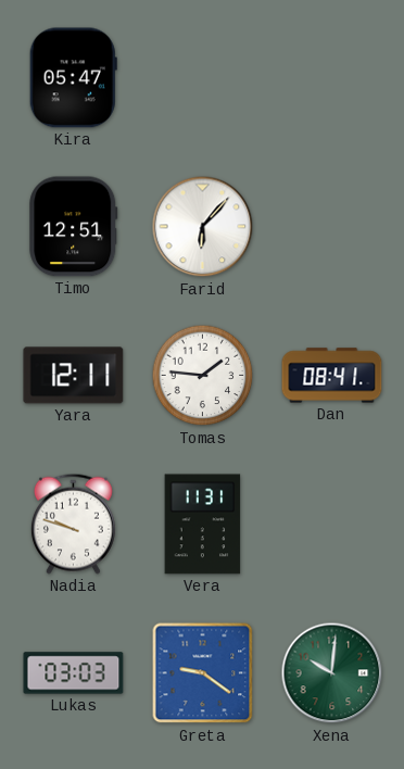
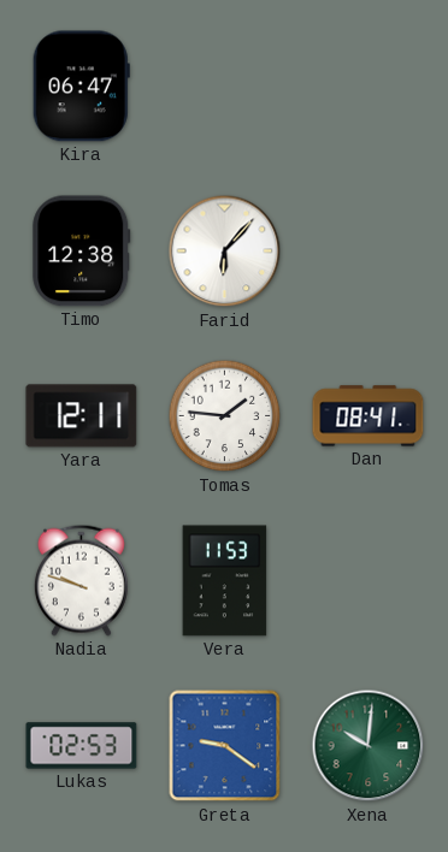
Kira: 05:47 -> 06:47
Timo: 12:51 -> 12:38
Vera: 11:31 -> 11:53
Lukas: 03:03 -> 02:53
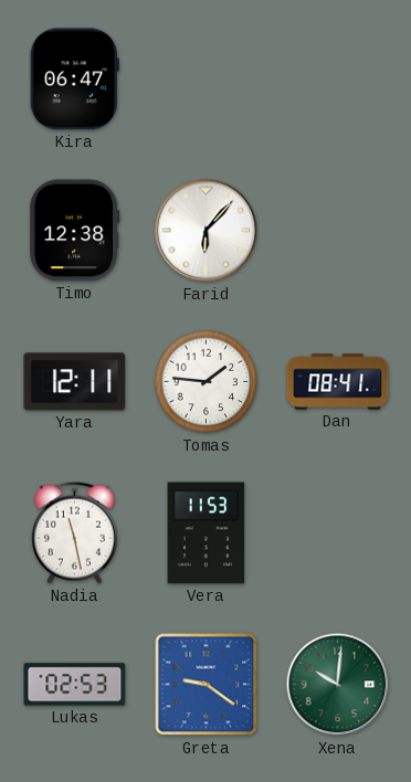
Nadia: 9:48 -> 11:28
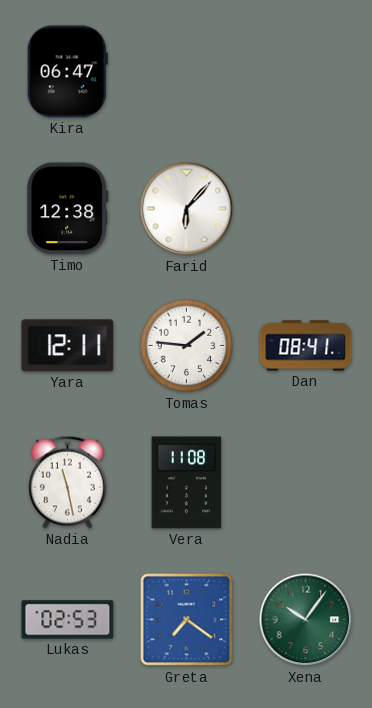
Vera: 11:53 -> 11:08
Greta: 9:21 -> 7:21
Xena: 10:01 -> 10:06
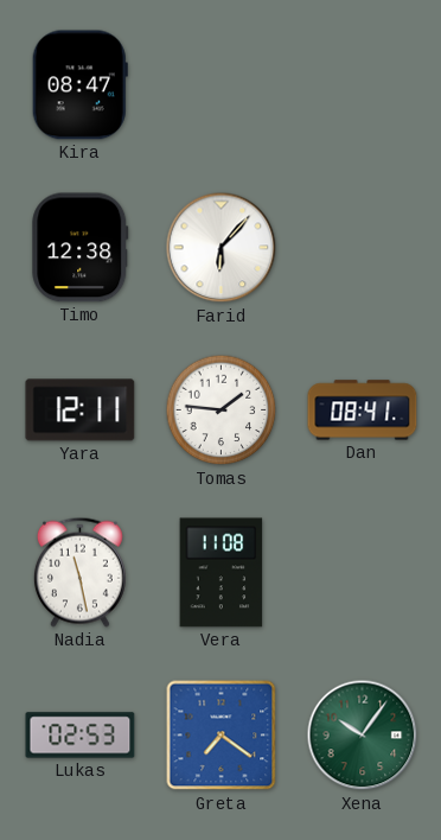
Kira: 06:47 -> 08:47
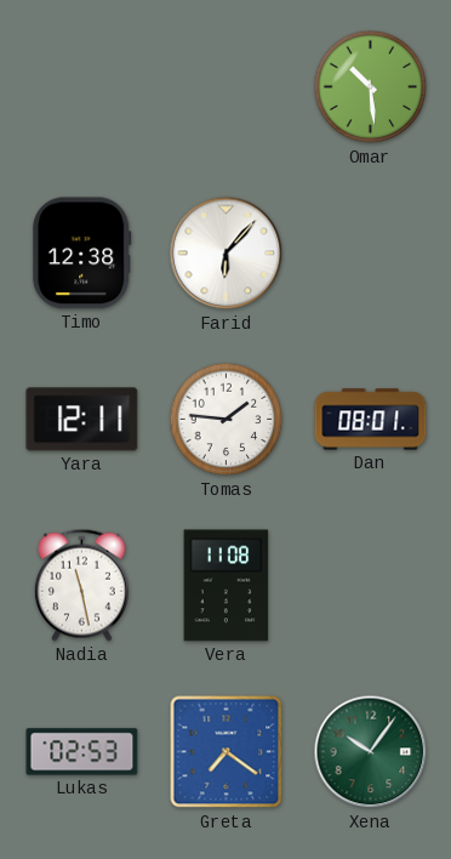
Kira: 08:47 -> none
Omar: none -> 10:29
Dan: 08:41 -> 08:01
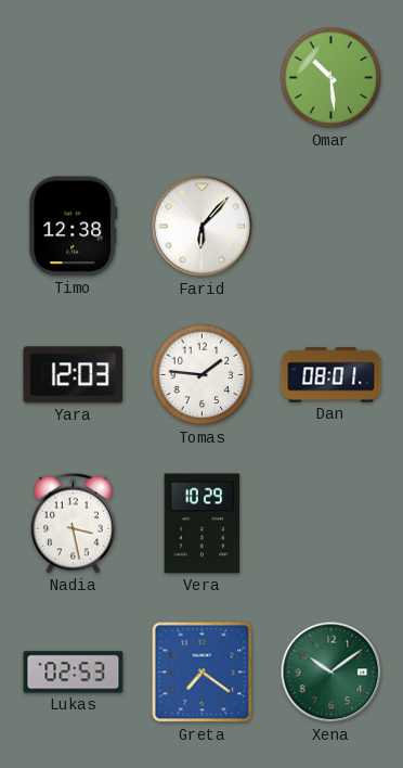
Yara: 12:11 -> 12:03
Nadia: 11:28 -> 3:28
Vera: 11:08 -> 10:29
Xena: 10:06 -> 10:09
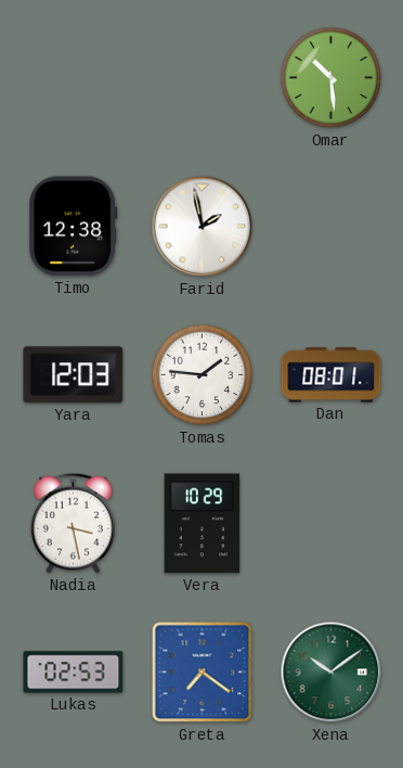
Farid: 6:07 -> 1:58
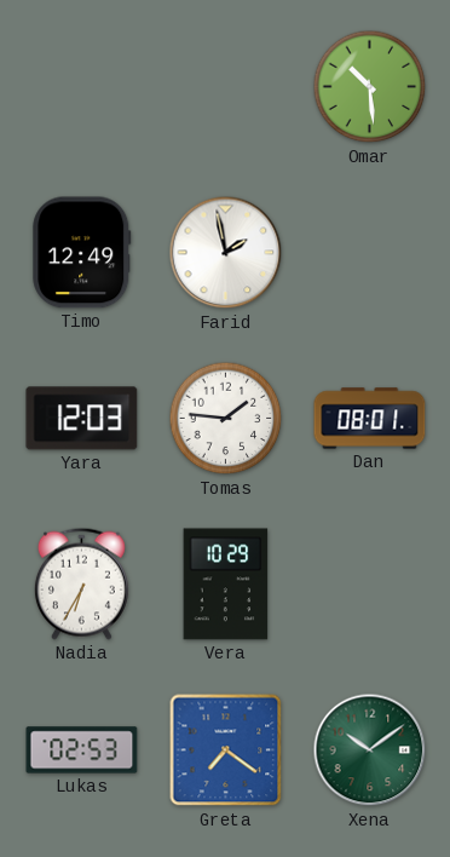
Timo: 12:38 -> 12:49
Nadia: 3:28 -> 6:35
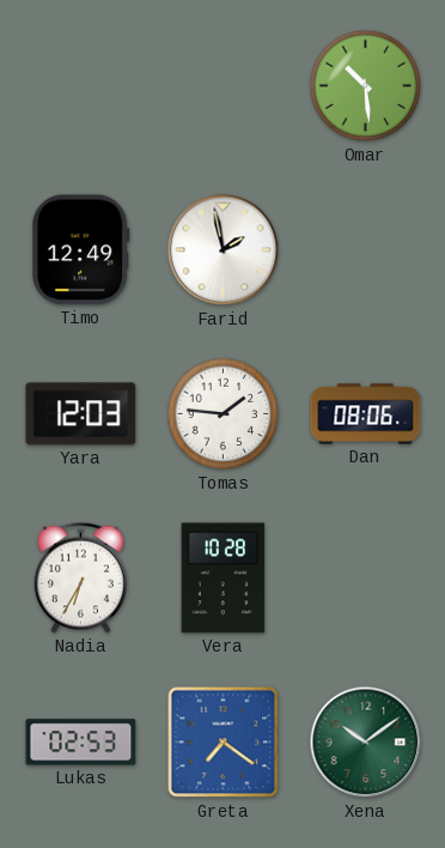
Dan: 08:01 -> 08:06
Vera: 10:29 -> 10:28
